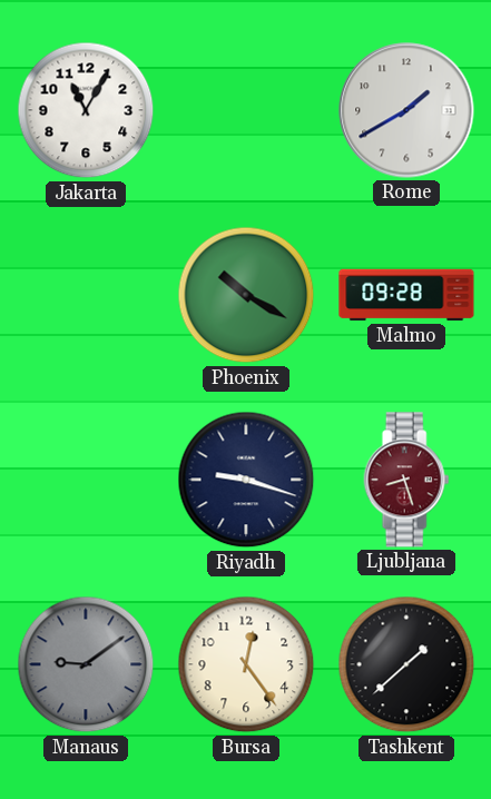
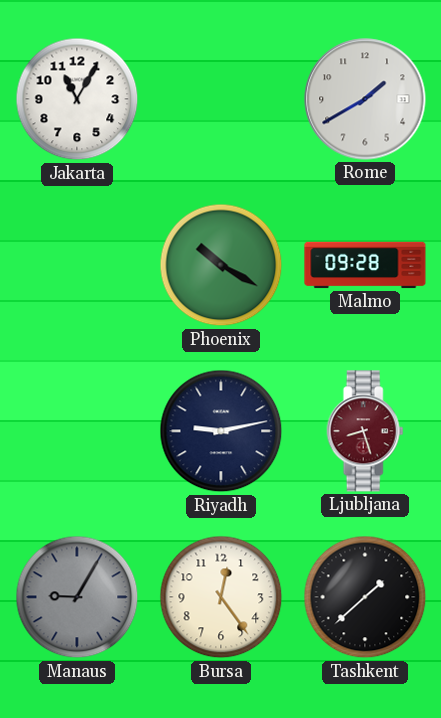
Riyadh: 9:18 -> 9:13
Manaus: 9:09 -> 9:05
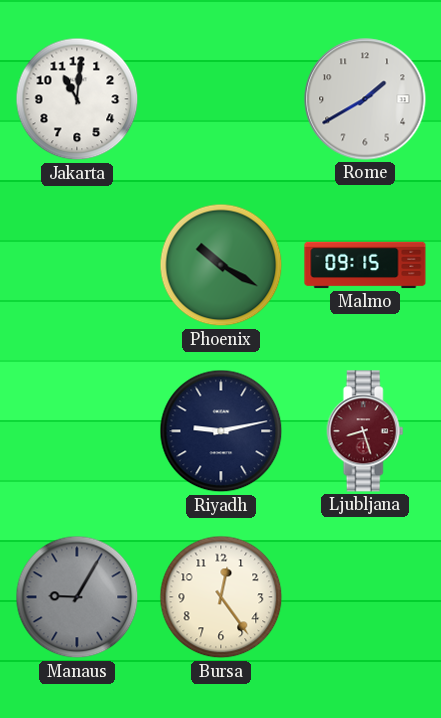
Jakarta: 11:05 -> 11:01
Malmo: 09:28 -> 09:15
Tashkent: 1:38 -> none
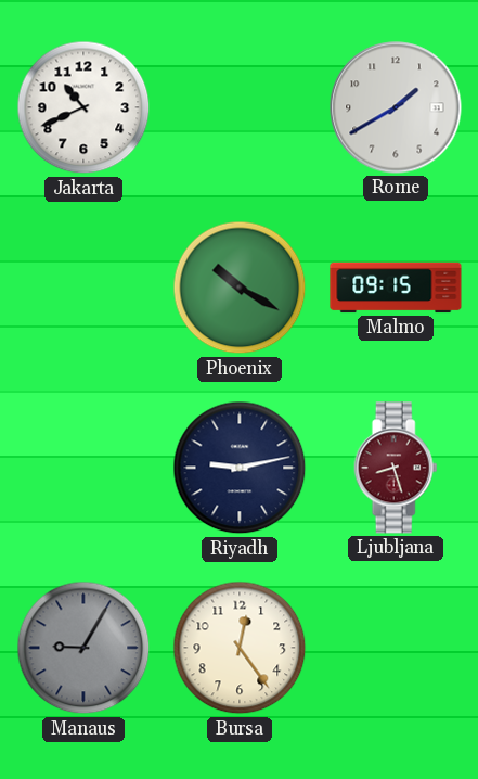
Jakarta: 11:01 -> 10:41
